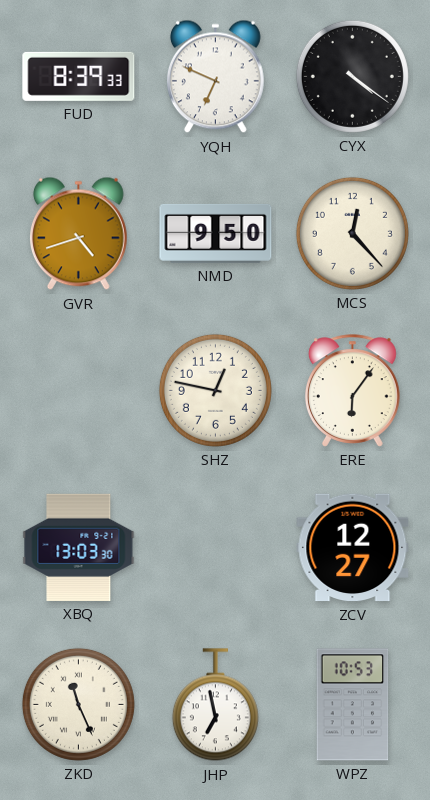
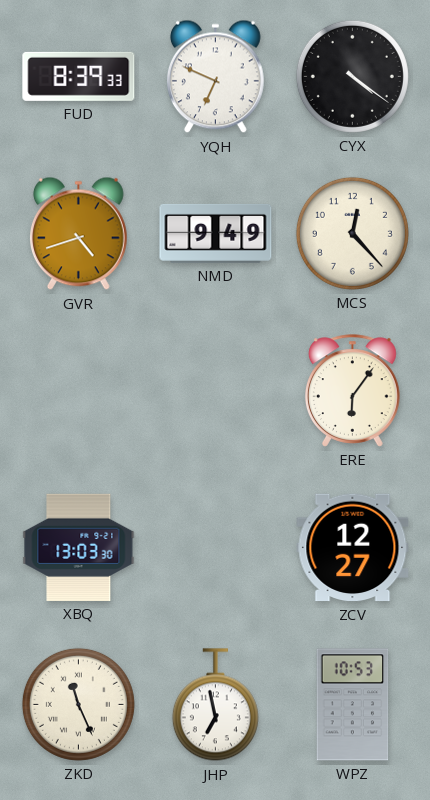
NMD: 9:50 -> 9:49
SHZ: 12:47 -> none
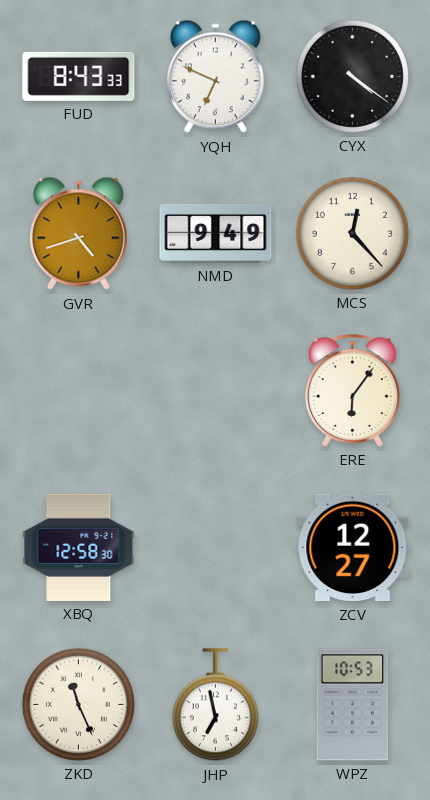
FUD: 8:39 -> 8:43
XBQ: 13:03 -> 12:58
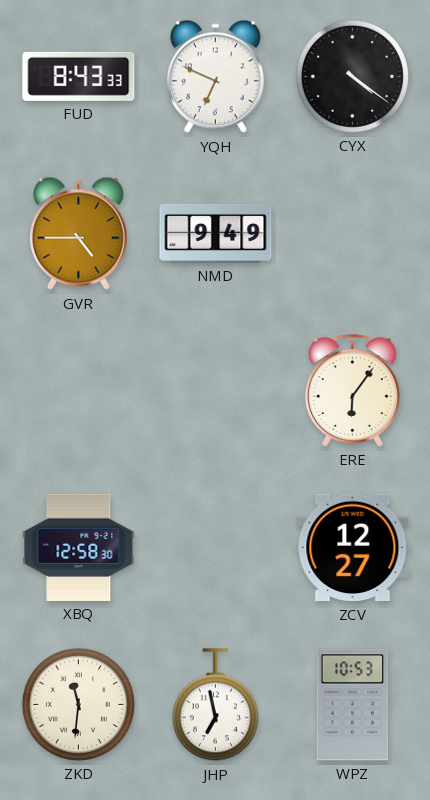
GVR: 4:42 -> 4:45
MCS: 12:23 -> none
ZKD: 11:26 -> 11:31
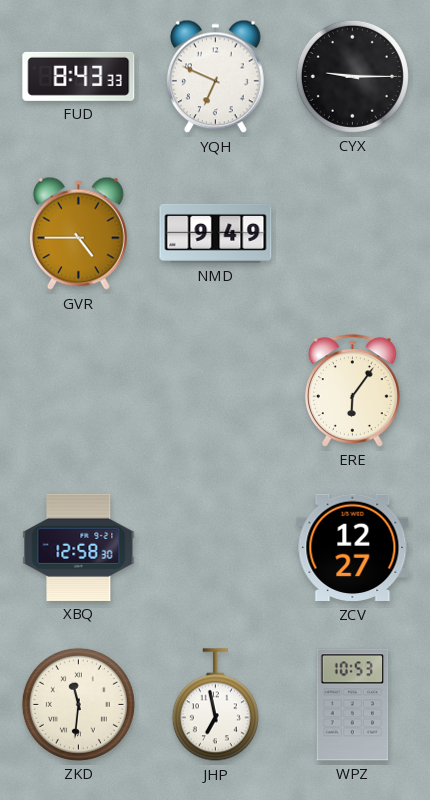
CYX: 4:21 -> 9:15
